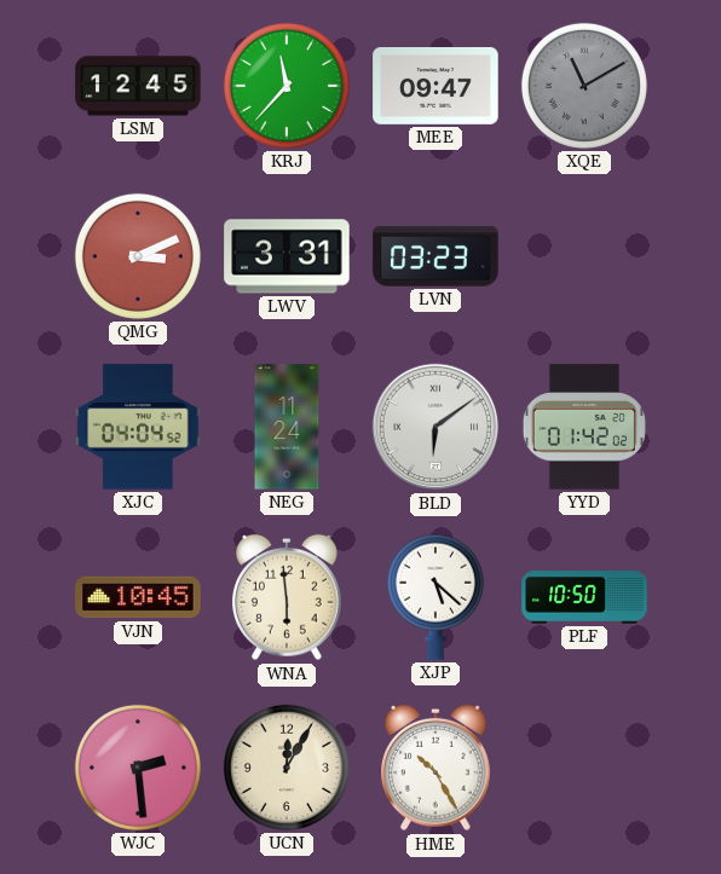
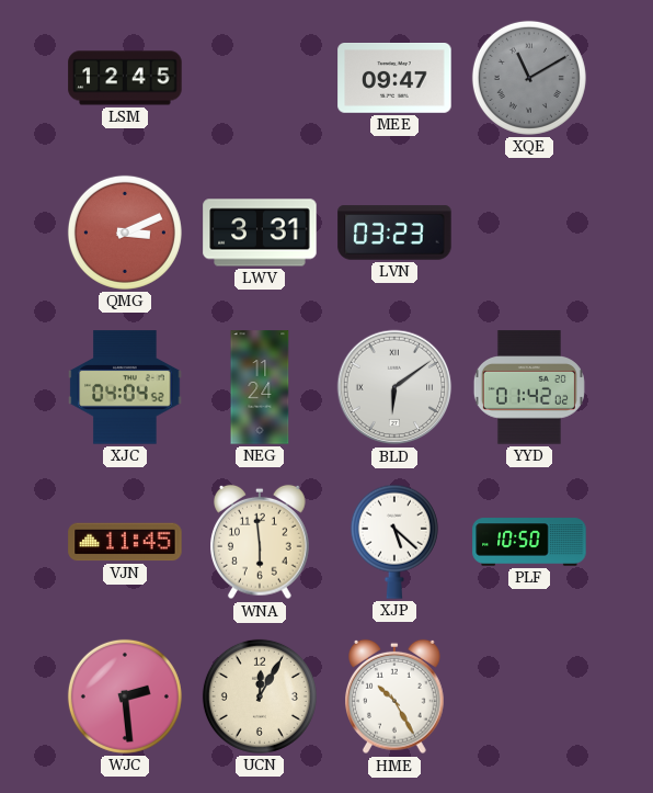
KRJ: 11:37 -> none
VJN: 10:45 -> 11:45
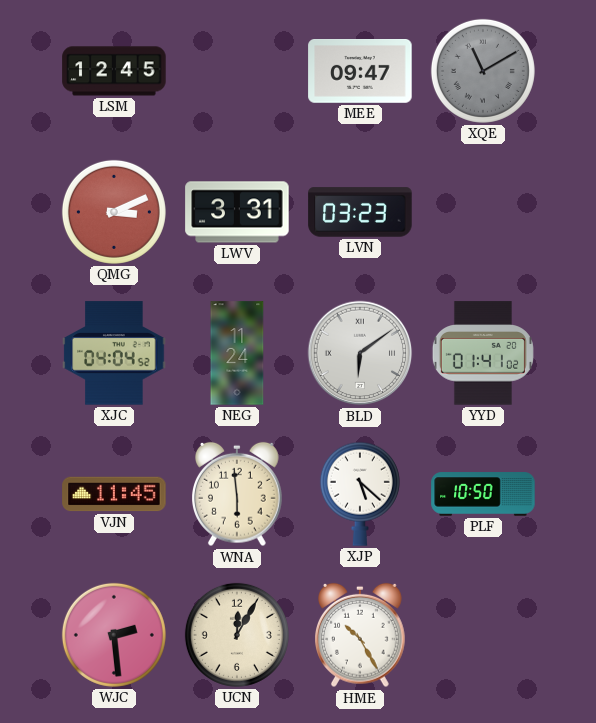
YYD: 01:42 -> 01:41
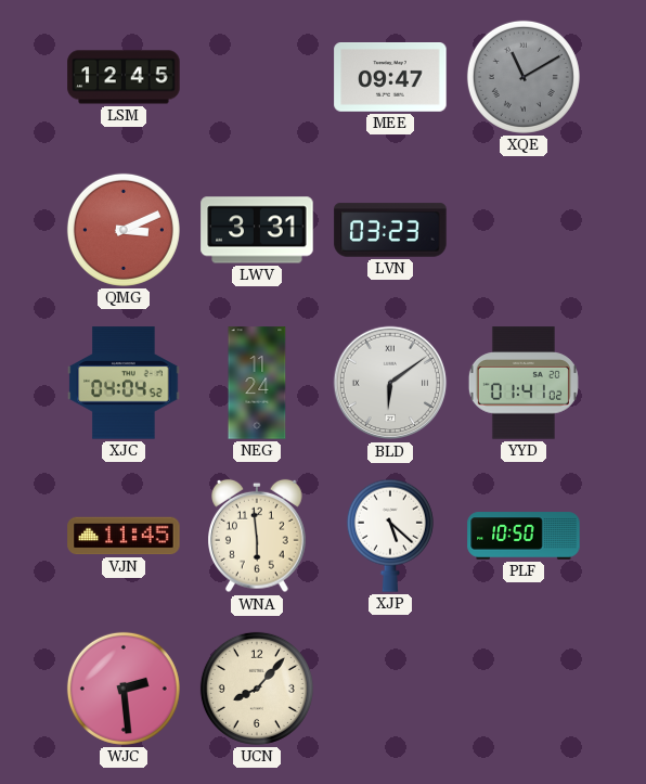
UCN: 12:05 -> 8:07
HME: 10:25 -> none
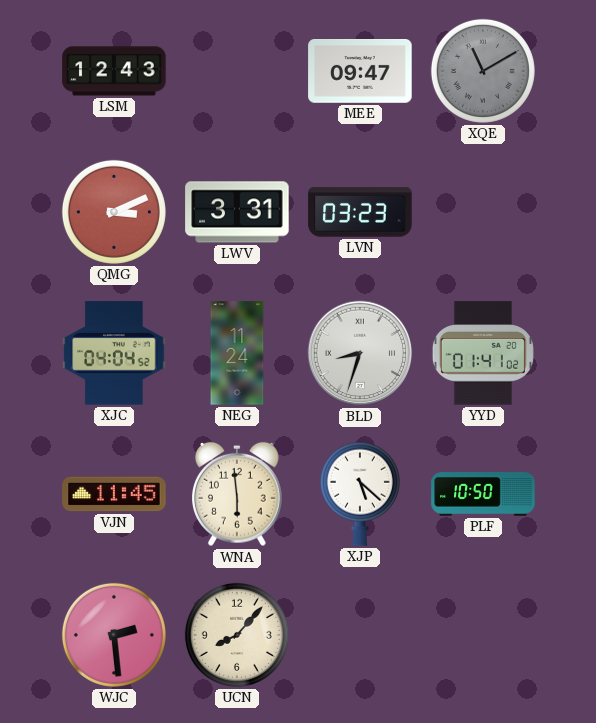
LSM: 12:45 -> 12:43
BLD: 6:09 -> 8:33
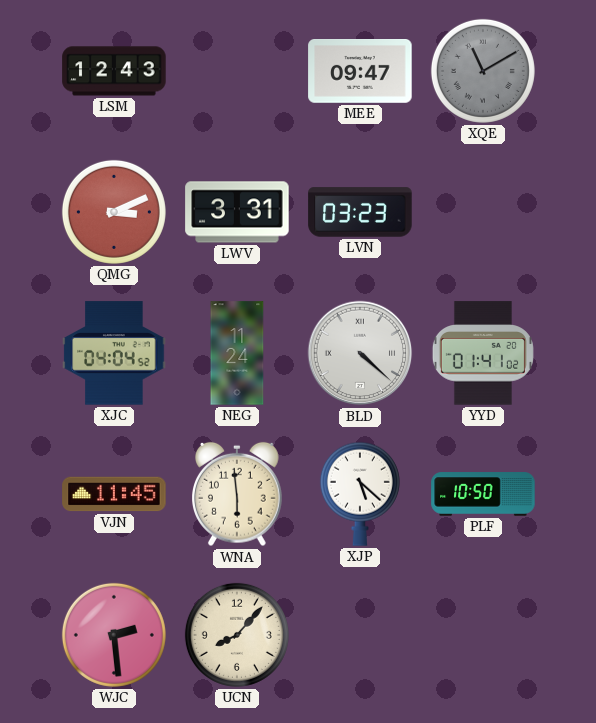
BLD: 8:33 -> 4:22
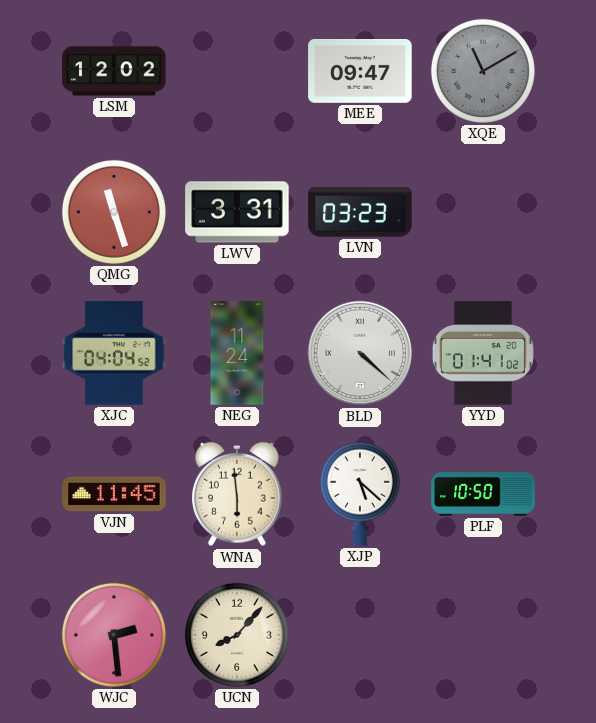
LSM: 12:43 -> 12:02
QMG: 3:11 -> 11:27
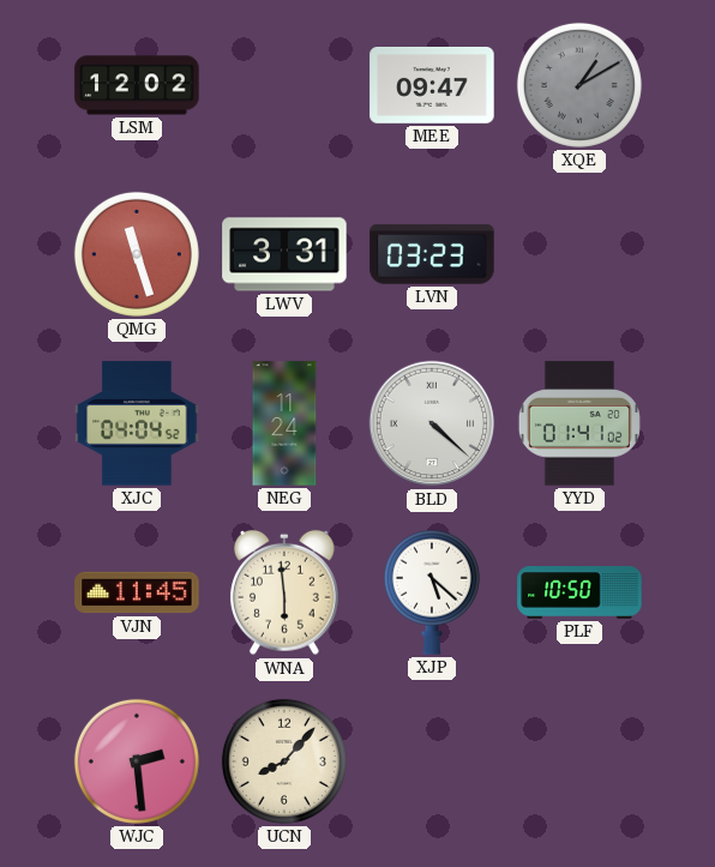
XQE: 11:10 -> 1:10
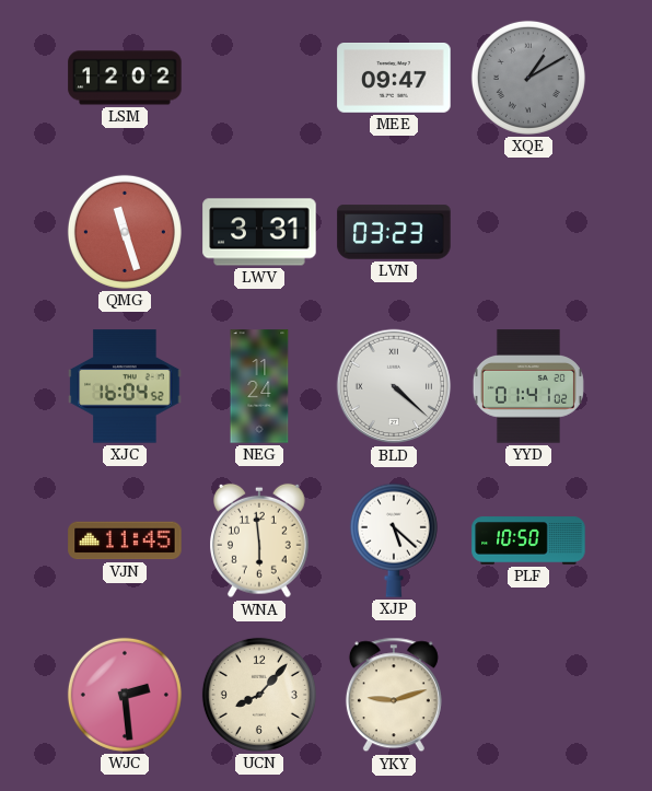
XJC: 04:04 -> 16:04
YKY: none -> 9:12
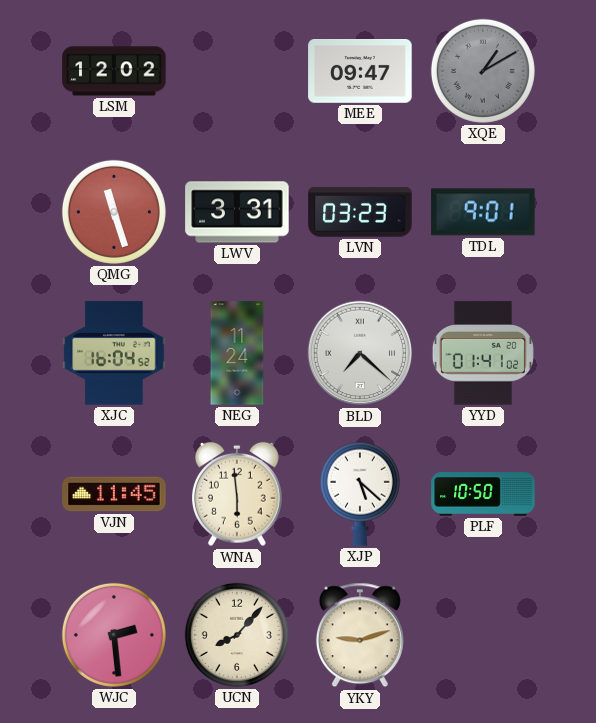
TDL: none -> 9:01
BLD: 4:22 -> 7:22
